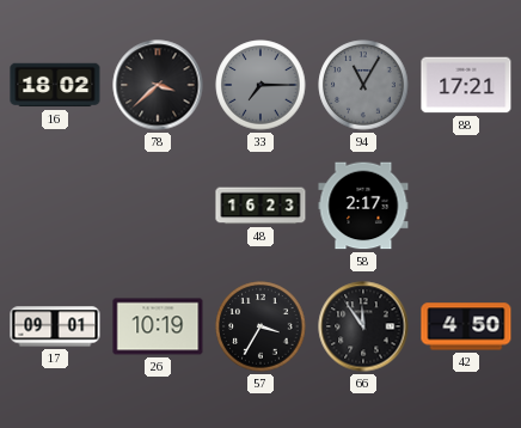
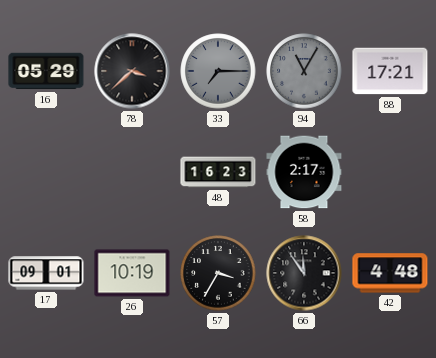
16: 18:02 -> 05:29
42: 4:50 -> 4:48
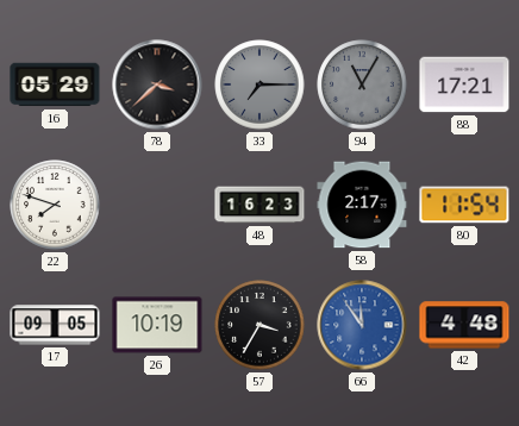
22: none -> 7:48
80: none -> 11:54
17: 09:01 -> 09:05
66 dial: black -> blue
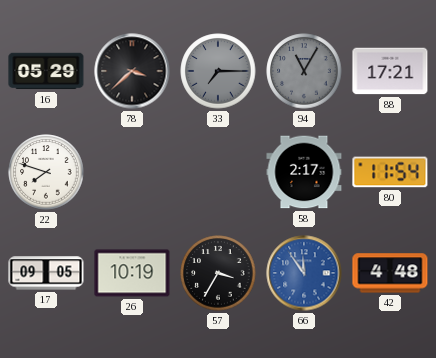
48: 16:23 -> none
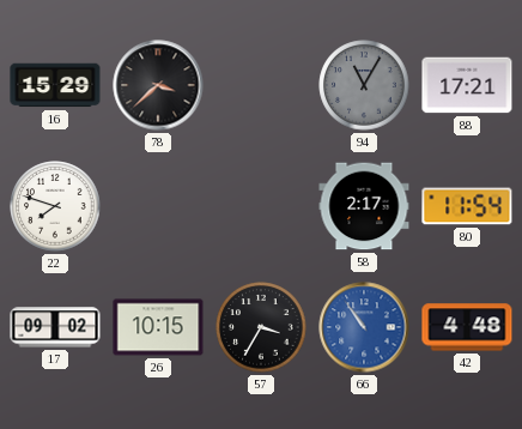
16: 05:29 -> 15:29
33: 7:15 -> none
17: 09:05 -> 09:02
26: 10:19 -> 10:15
66: 11:54 -> 10:54
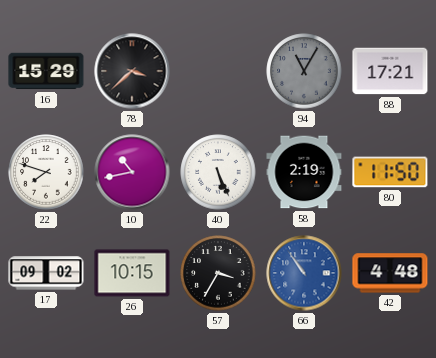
10: none -> 10:43
40: none -> 5:26
58: 2:17 -> 2:19
80: 11:54 -> 11:50
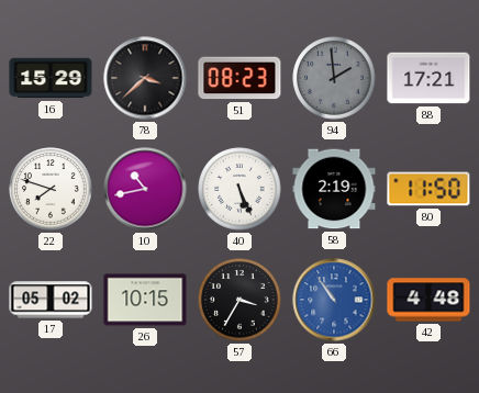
51: none -> 08:23
94: 11:05 -> 1:59
17: 09:02 -> 05:02
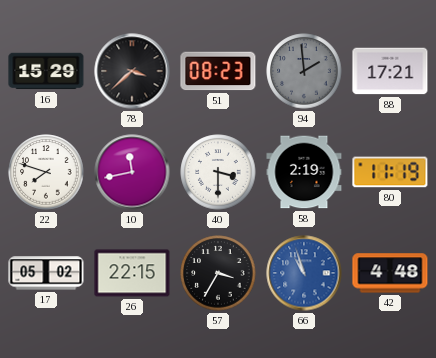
10: 10:43 -> 11:43
40: 5:26 -> 3:30
80: 11:50 -> 11:19
26: 10:15 -> 22:15
66: 10:54 -> 10:57
